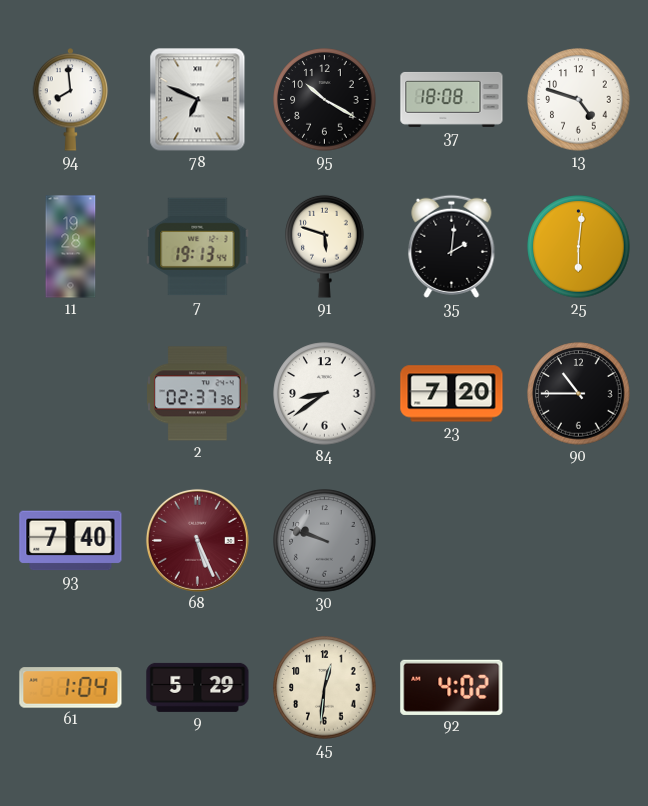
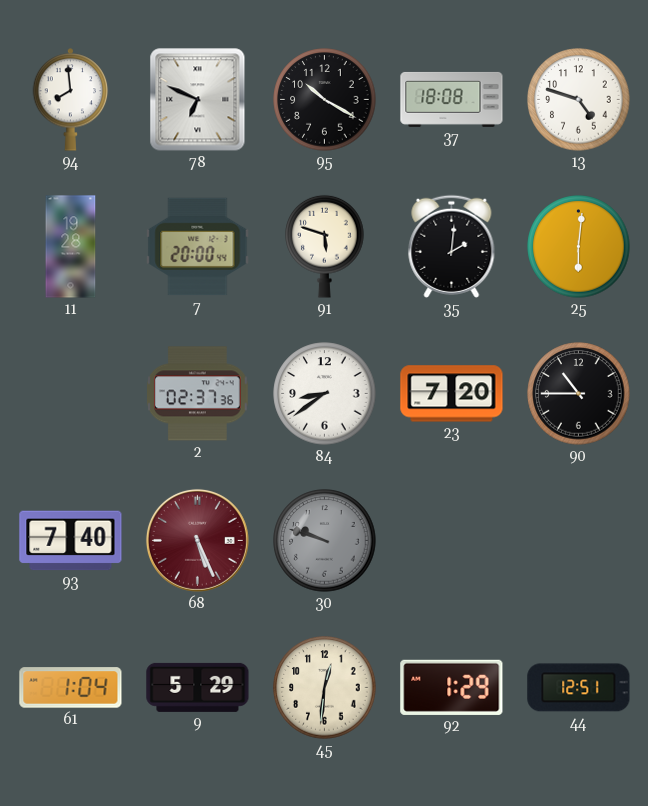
7: 19:13 -> 20:00
92: 4:02 -> 1:29
44: none -> 12:51
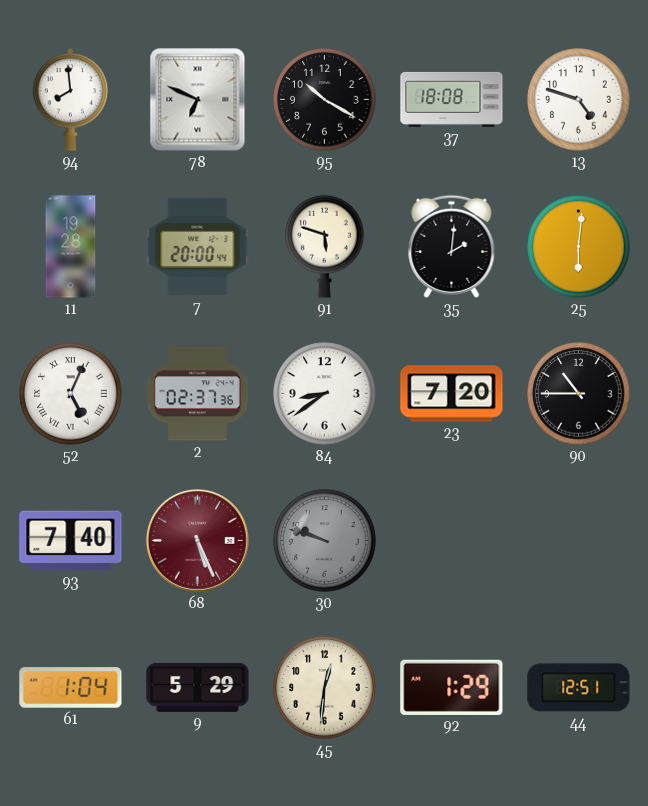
52: none -> 5:04
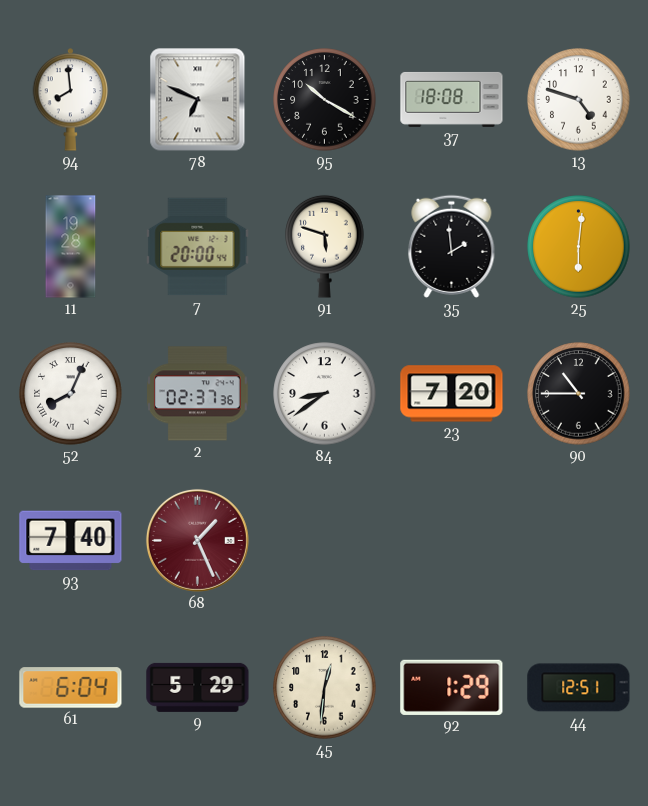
35: 2:01 -> 1:59
52: 5:04 -> 8:04
68: 5:26 -> 1:26
30: 9:48 -> none
61: 1:04 -> 6:04
